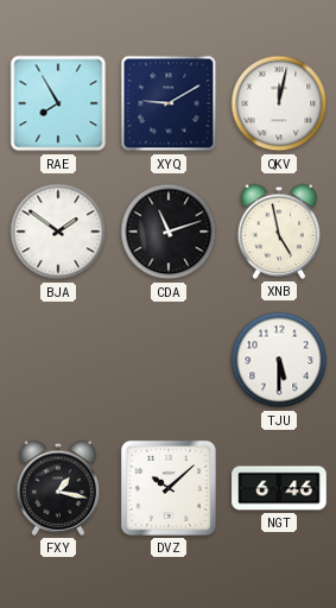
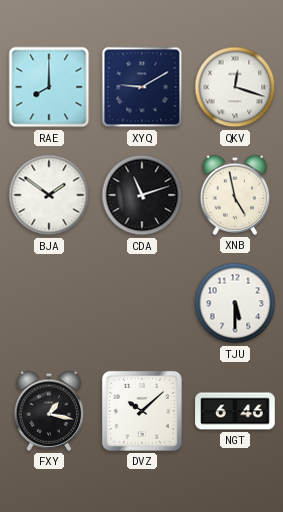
RAE: 7:55 -> 8:00
QKV: 12:02 -> 12:18
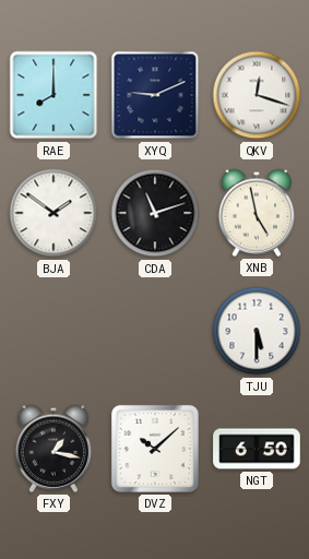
XYQ: 9:10 -> 9:11
NGT: 6:46 -> 6:50
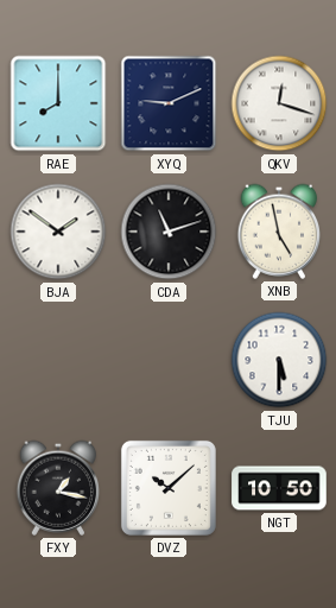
NGT: 6:50 -> 10:50
